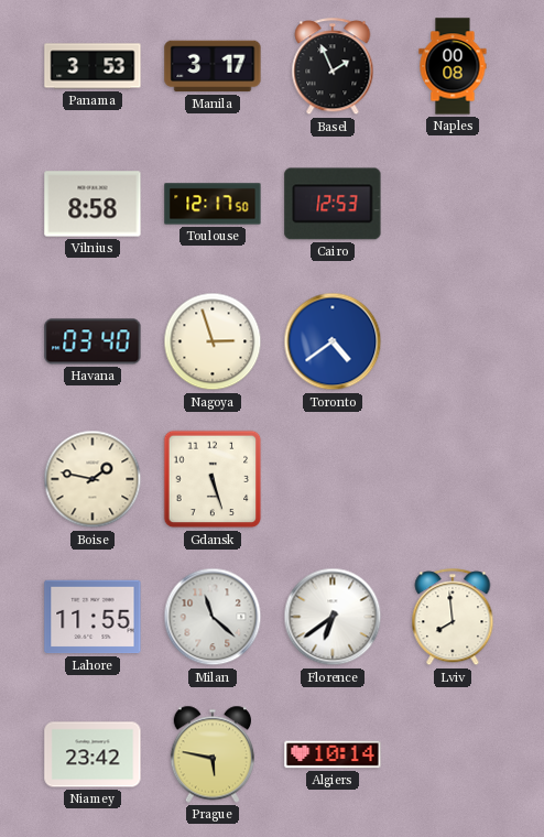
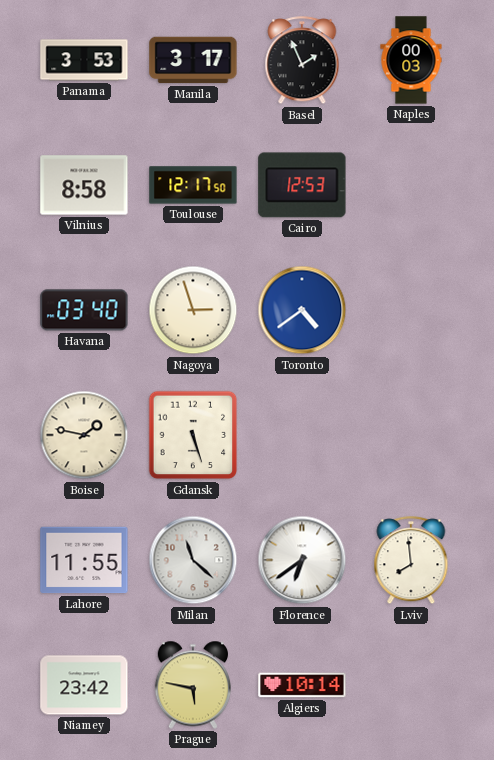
Naples: 00:08 -> 00:03
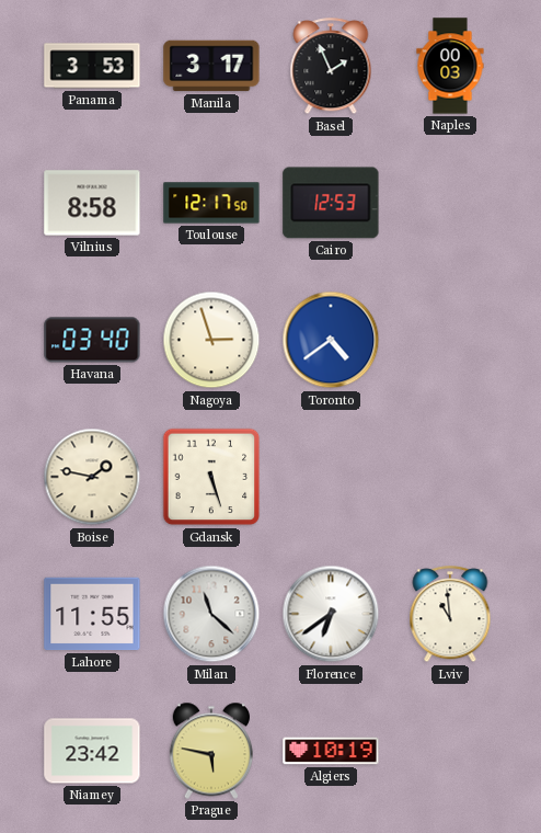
Lviv: 7:59 -> 10:59
Algiers: 10:14 -> 10:19
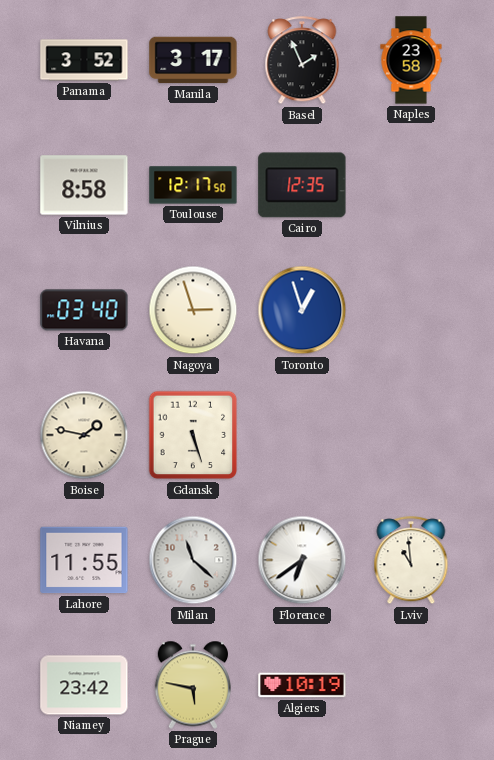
Panama: 3:53 -> 3:52
Naples: 00:03 -> 23:58
Cairo: 12:53 -> 12:35
Toronto: 4:39 -> 12:57
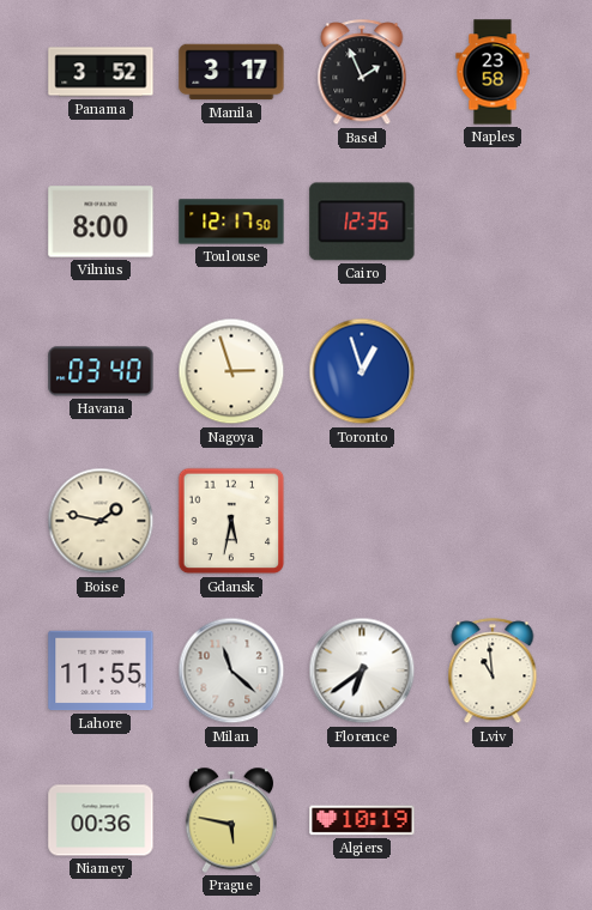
Vilnius: 8:58 -> 8:00
Gdansk: 5:27 -> 5:32
Niamey: 23:42 -> 00:36
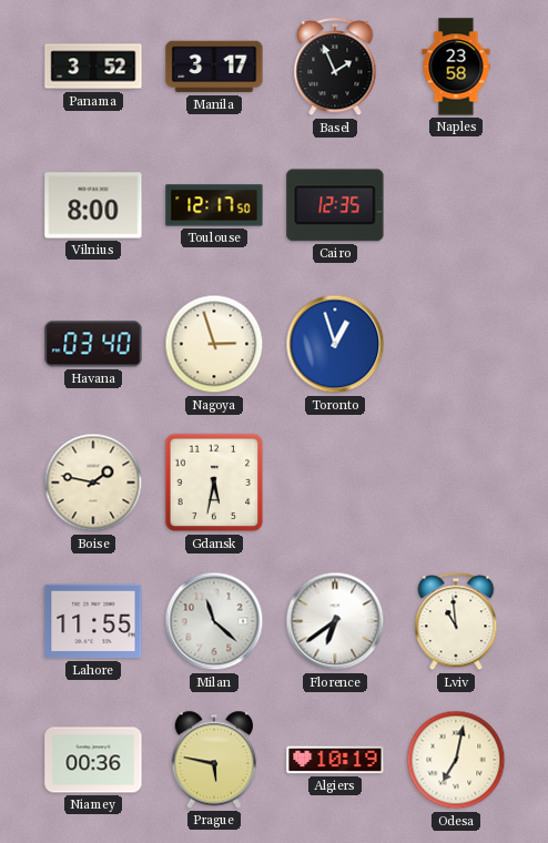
Odesa: none -> 7:02
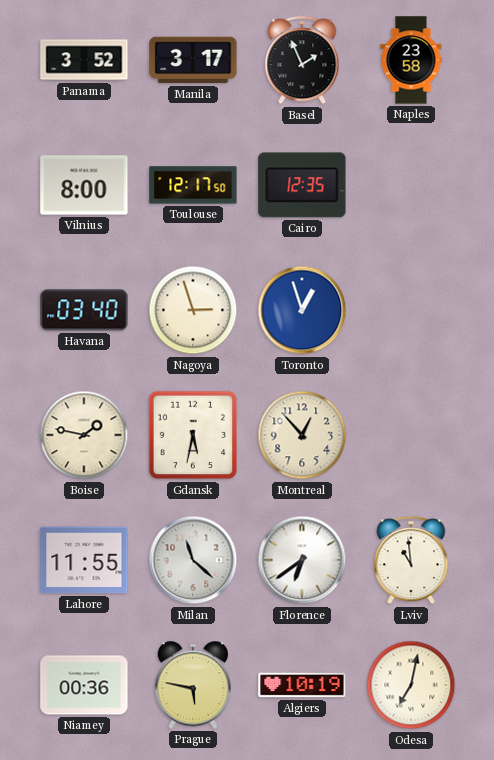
Montreal: none -> 12:53
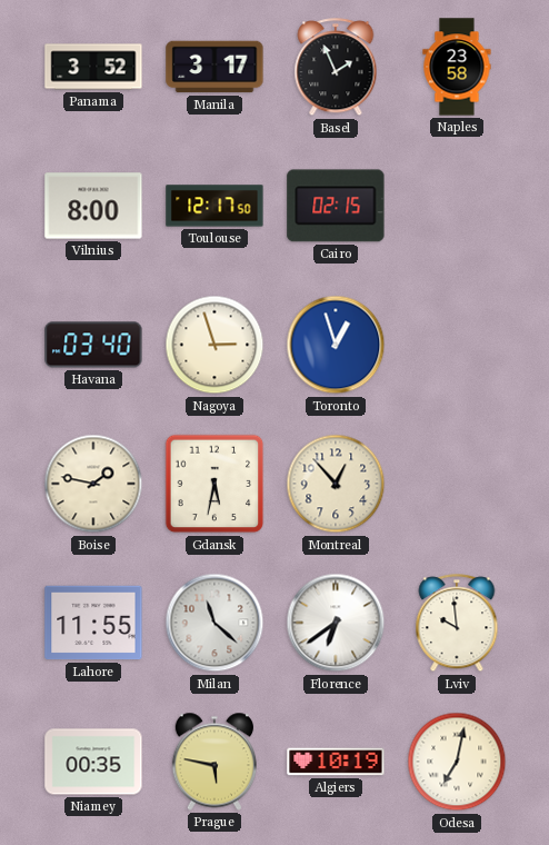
Cairo: 12:35 -> 02:15
Lviv: 10:59 -> 9:59
Niamey: 00:36 -> 00:35
